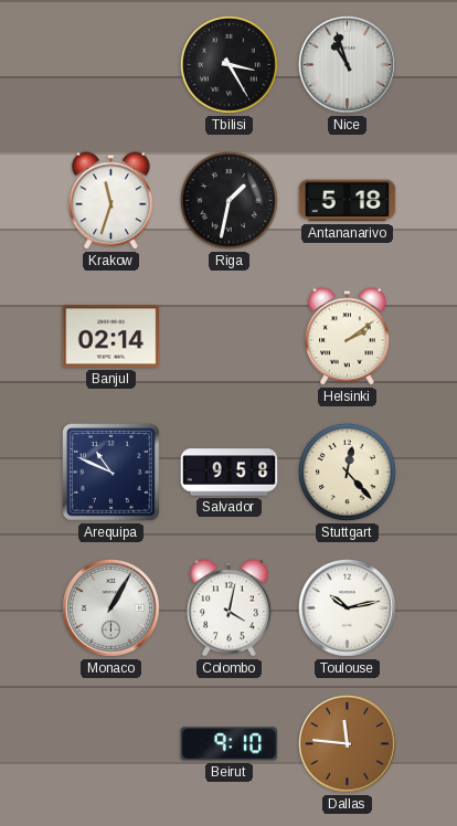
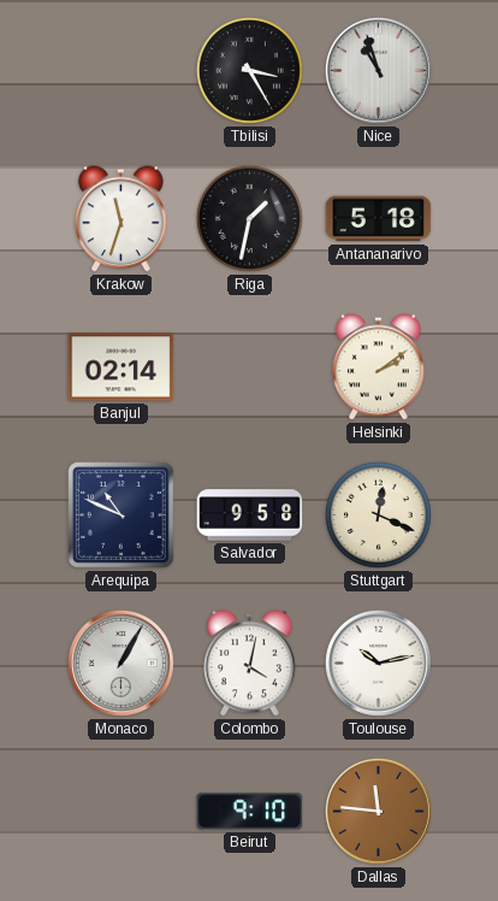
Stuttgart: 12:23 -> 12:19
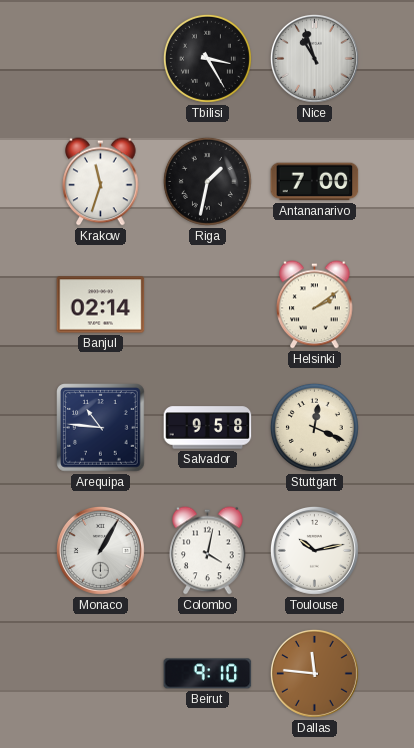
Antananarivo: 5:18 -> 7:00
Arequipa: 10:49 -> 10:46
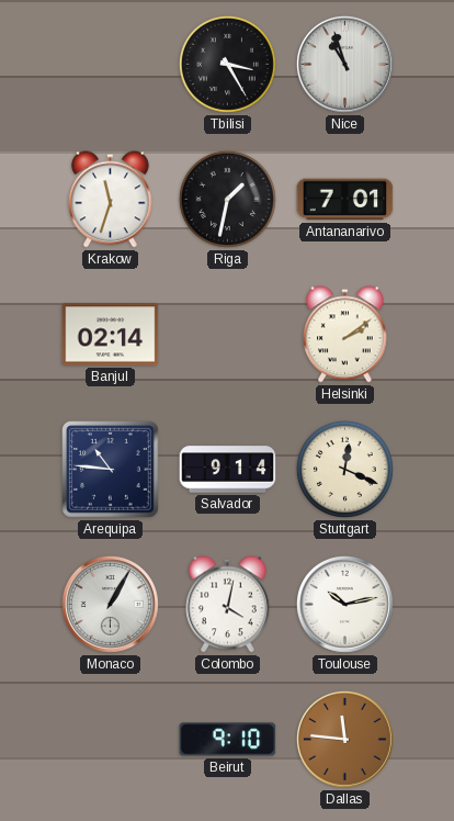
Antananarivo: 7:00 -> 7:01
Salvador: 9:58 -> 9:14
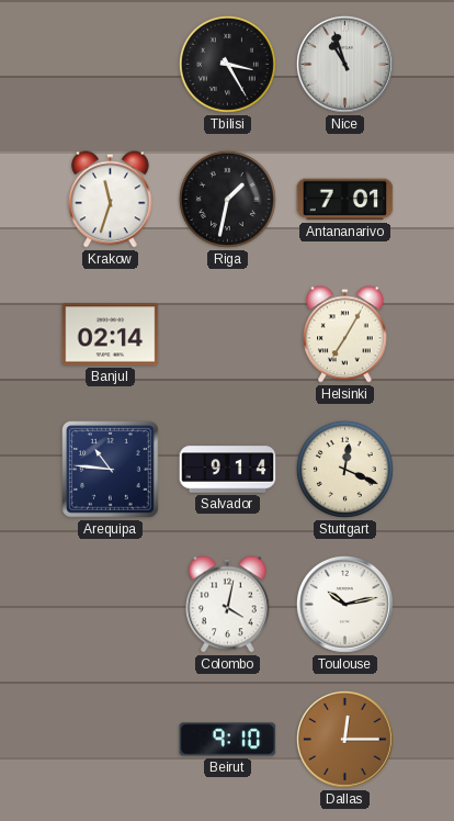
Helsinki: 2:09 -> 7:05
Monaco: 1:05 -> none
Dallas: 11:46 -> 12:15
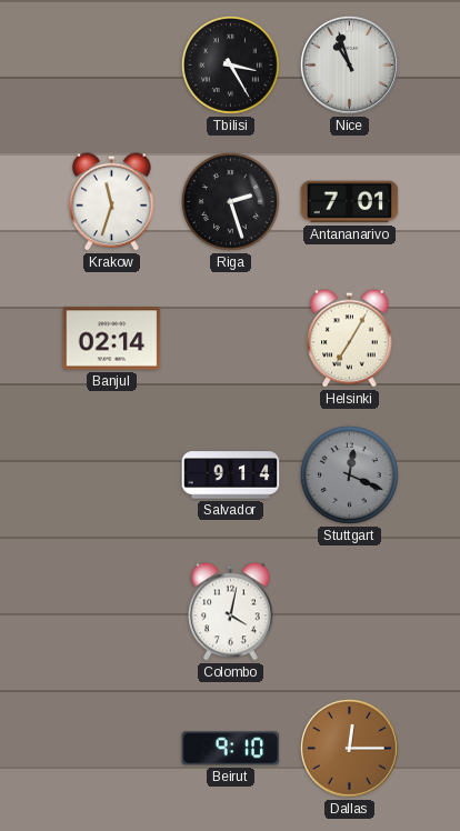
Riga: 1:32 -> 2:27
Arequipa: 10:46 -> none
Stuttgart dial: cream -> grey
Toulouse: 10:13 -> none
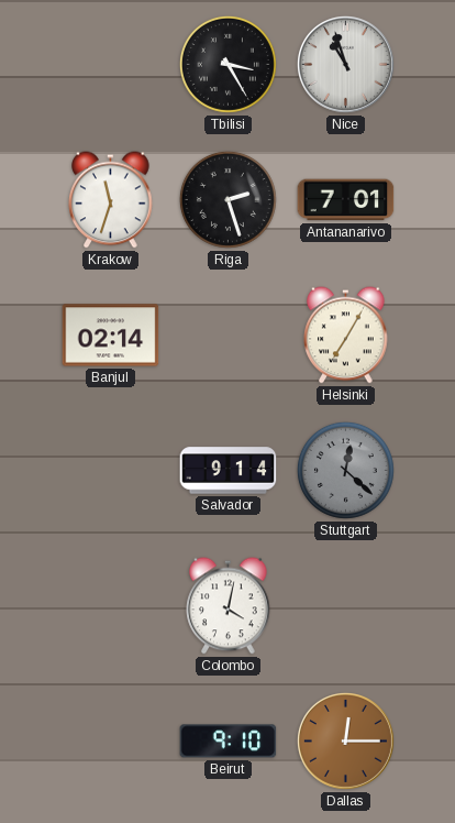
Stuttgart: 12:19 -> 12:22
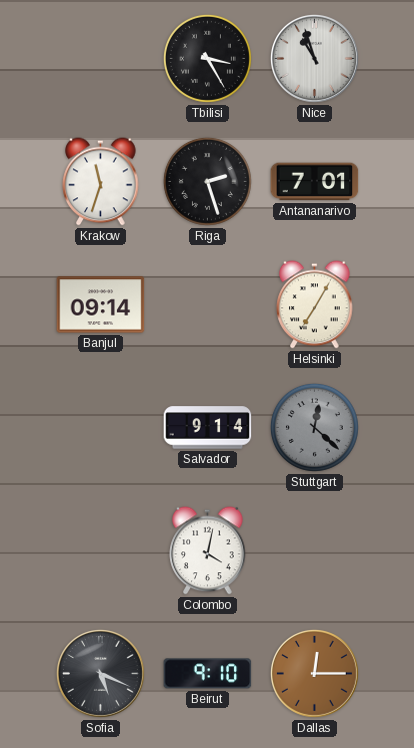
Banjul: 02:14 -> 09:14
Sofia: none -> 5:19
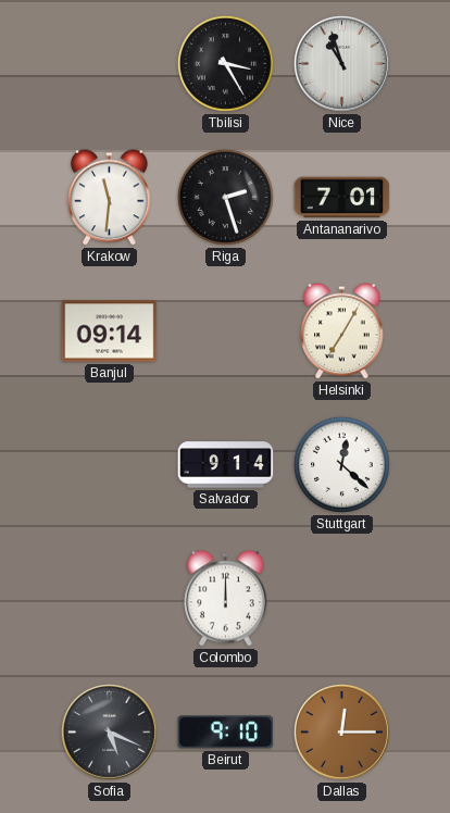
Krakow: 11:33 -> 11:31
Stuttgart dial: grey -> white
Colombo: 4:02 -> 12:00
